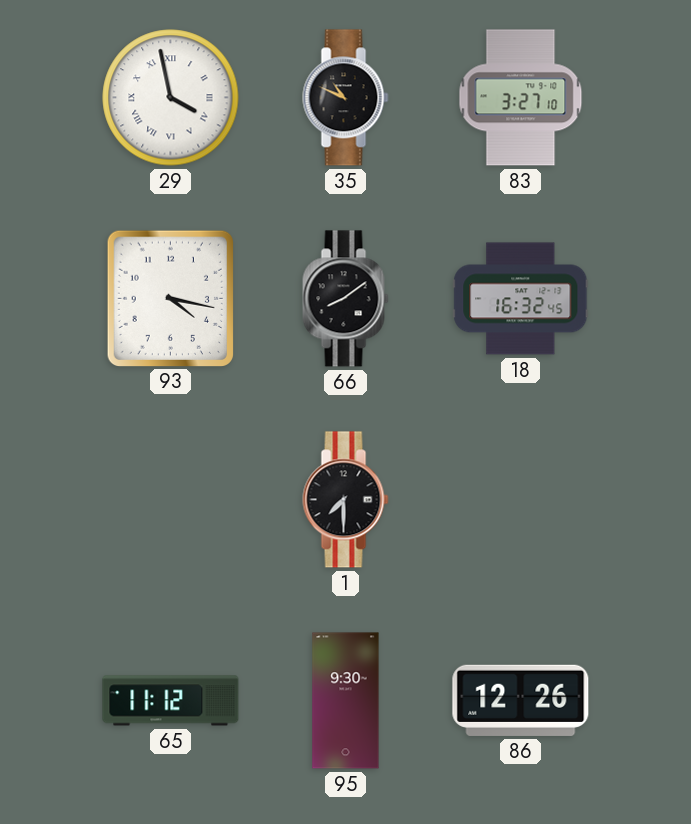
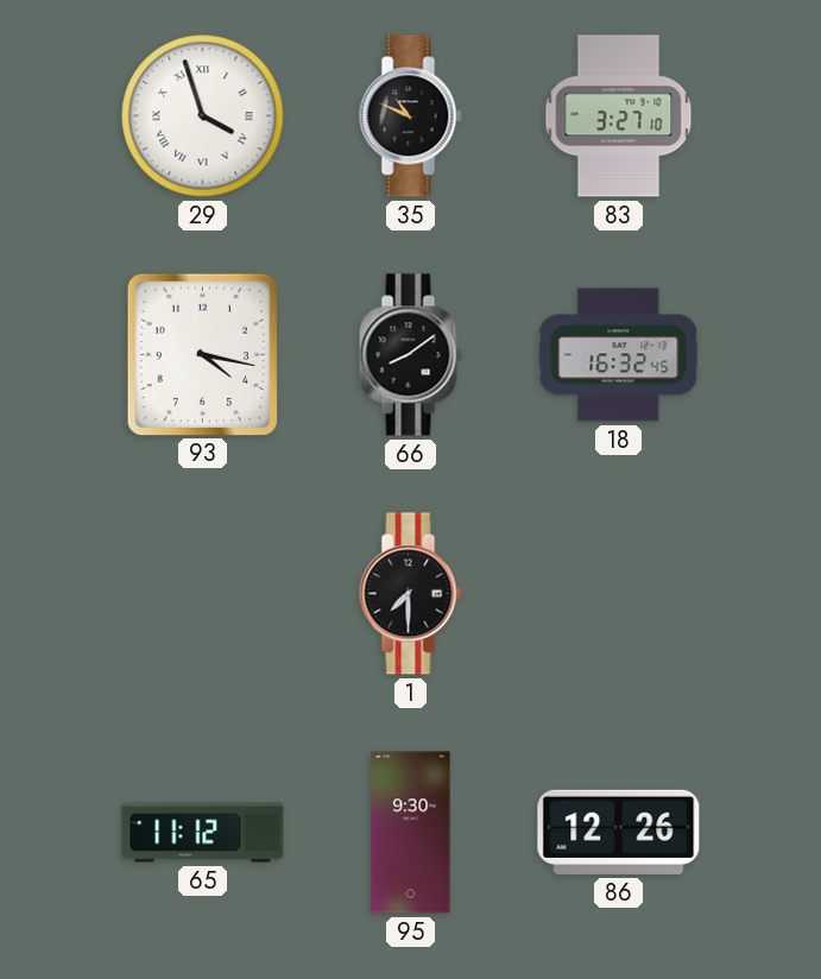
29: 3:58 -> 3:57
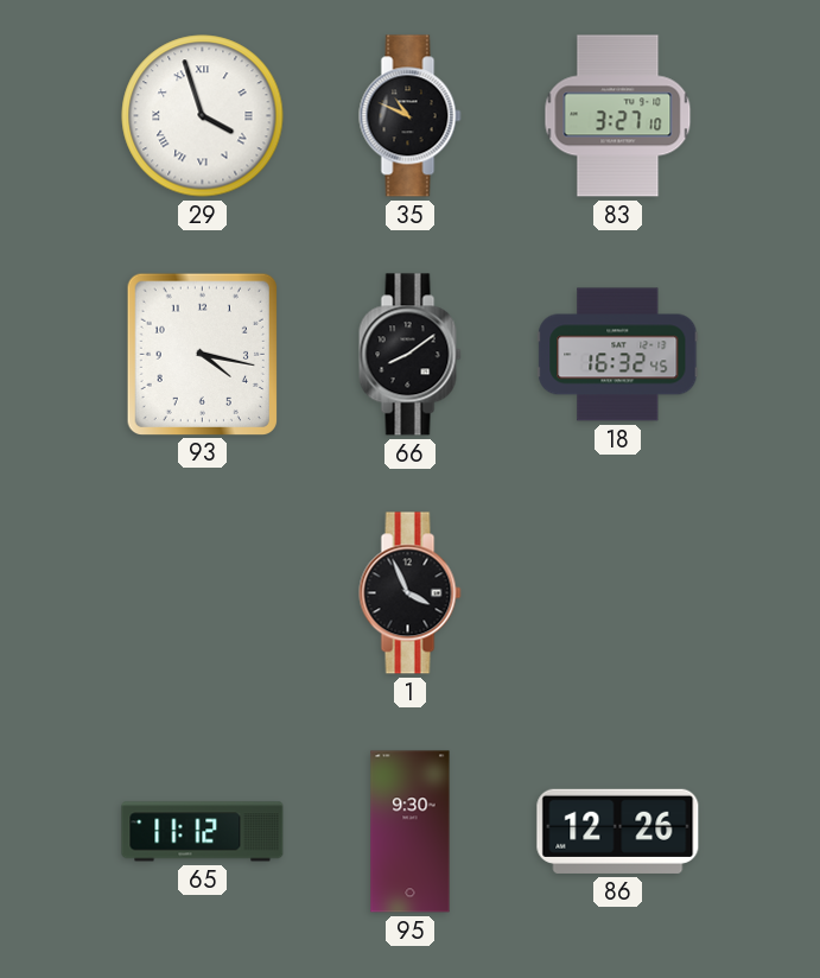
1: 7:30 -> 3:56
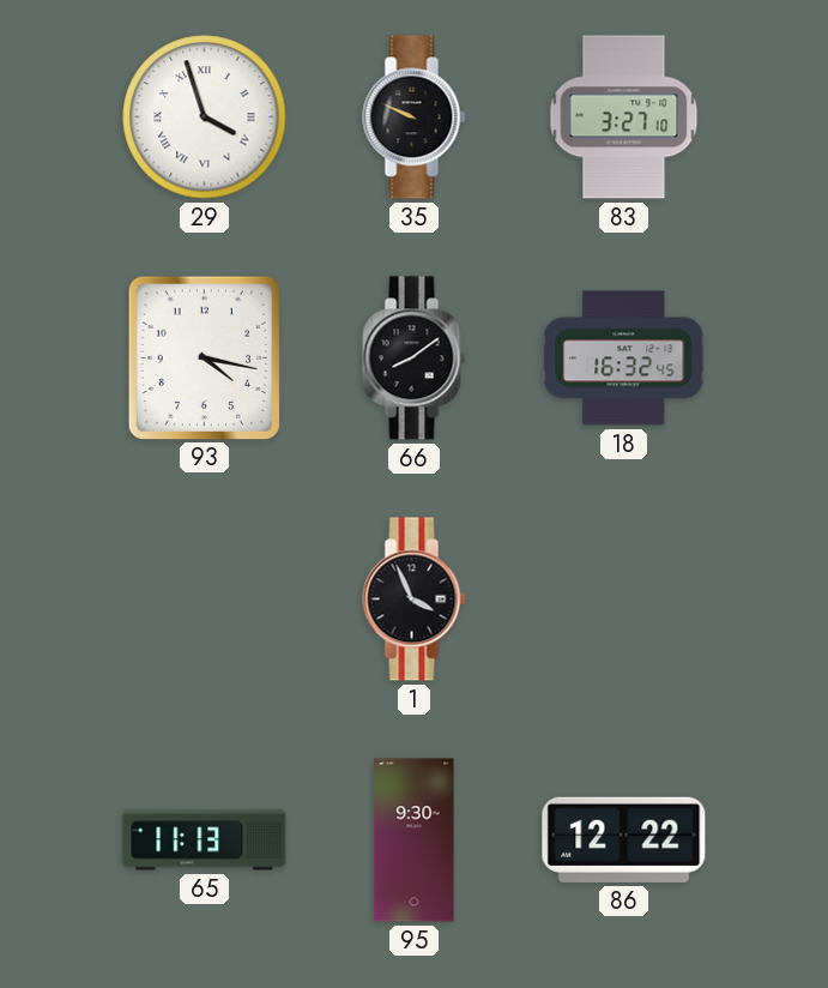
35: 10:49 -> 9:49
65: 11:12 -> 11:13
86: 12:26 -> 12:22
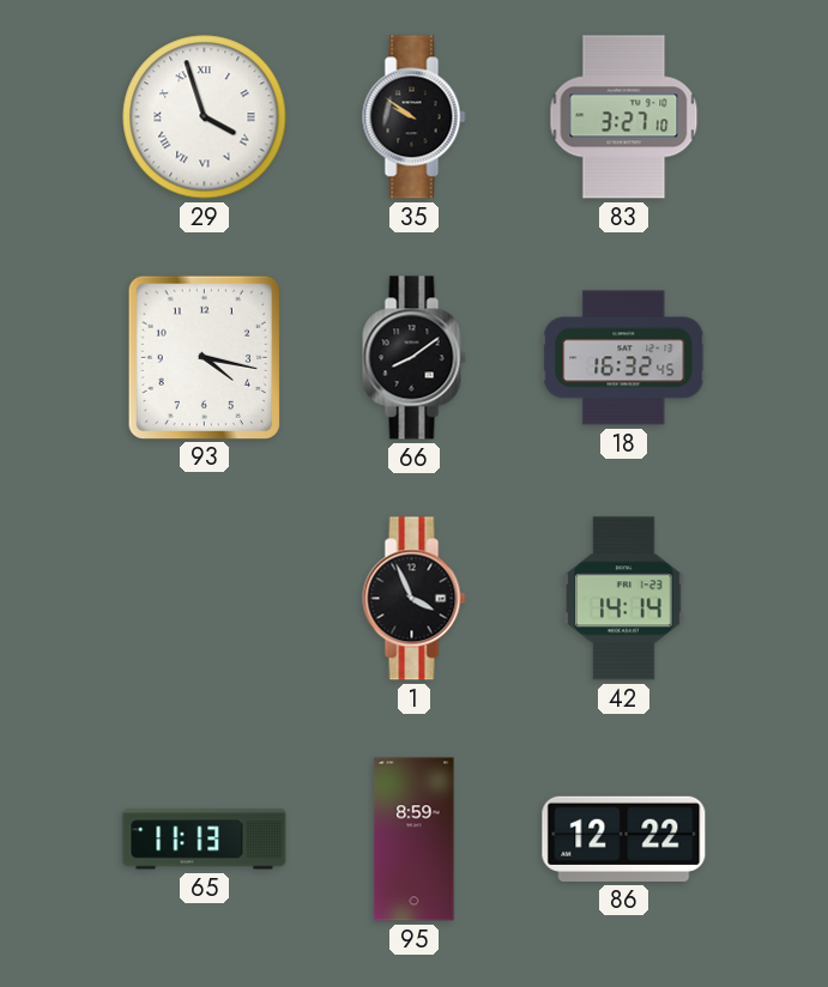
35: 9:49 -> 9:51
42: none -> 14:14
95: 9:30 -> 8:59
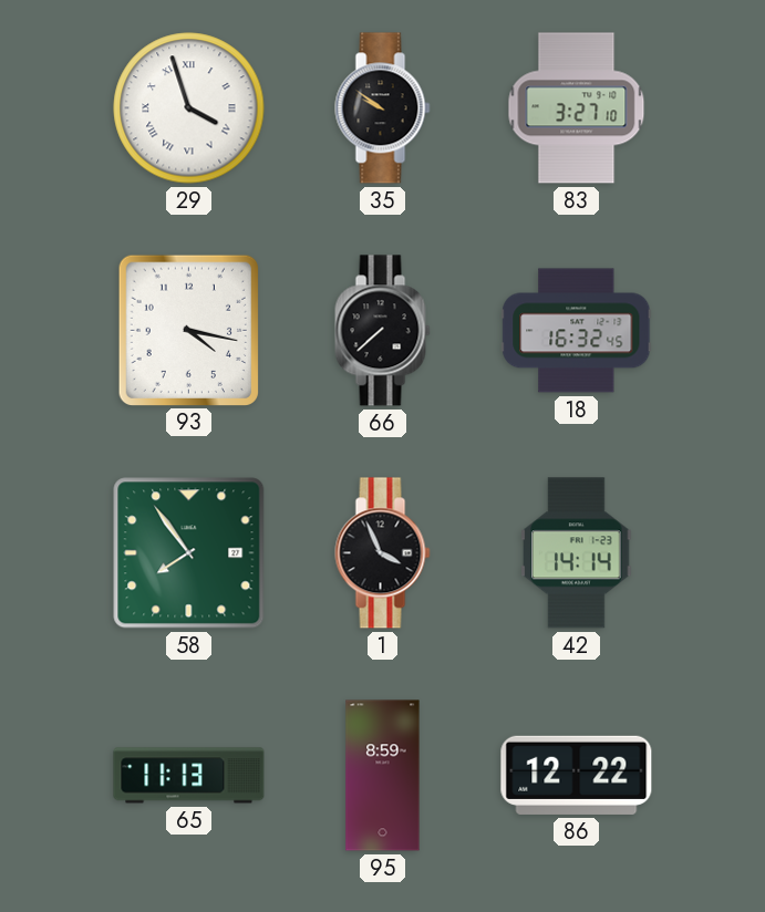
66: 8:09 -> 7:38
58: none -> 7:54
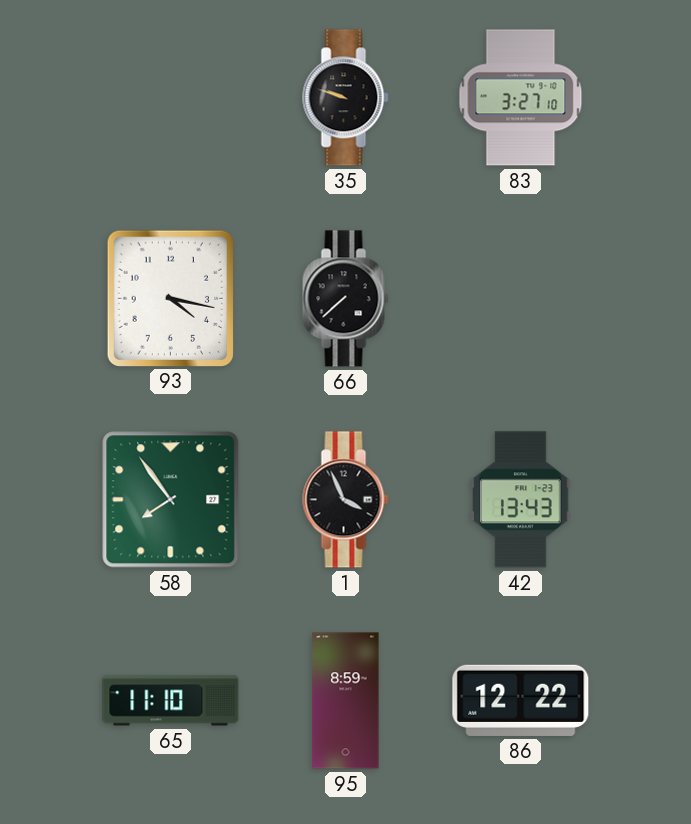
29: 3:57 -> none
35: 9:51 -> 9:48
18: 16:32 -> none
42: 14:14 -> 13:43
65: 11:13 -> 11:10
